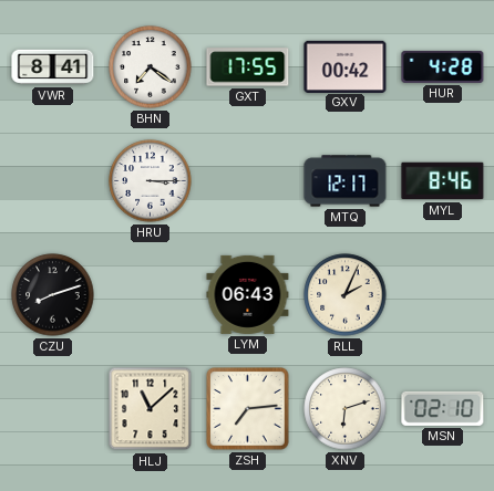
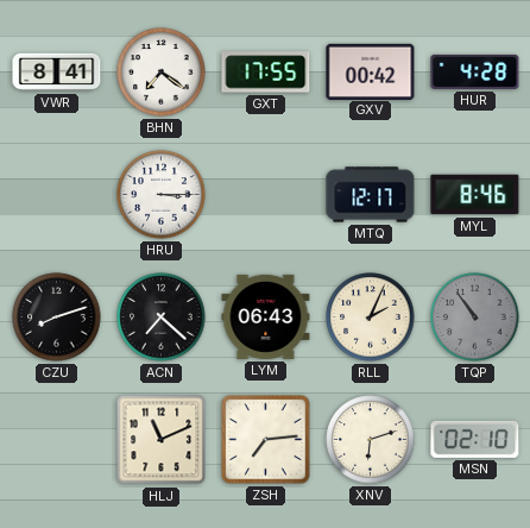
ACN: none -> 7:22
TQP: none -> 10:54
HLJ: 11:08 -> 11:11
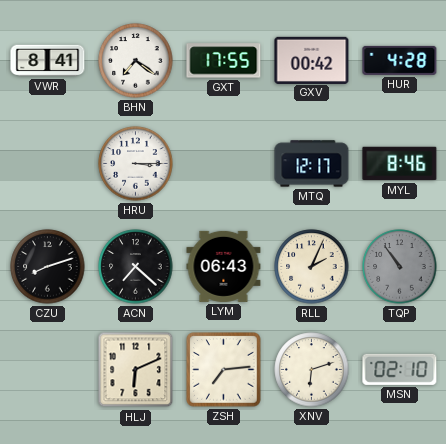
HLJ: 11:11 -> 6:11
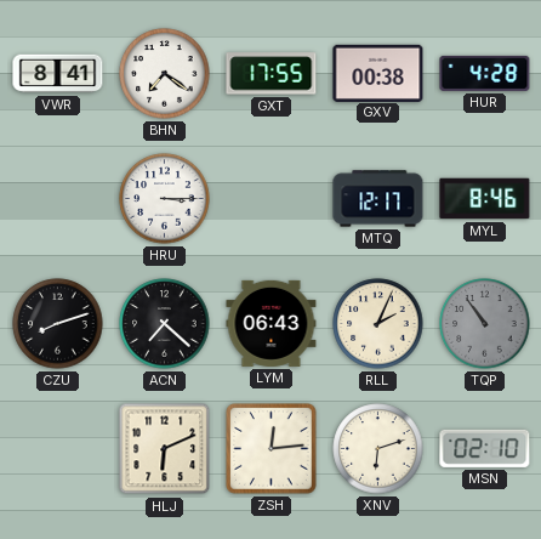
GXV: 00:42 -> 00:38
ZSH: 7:14 -> 12:14
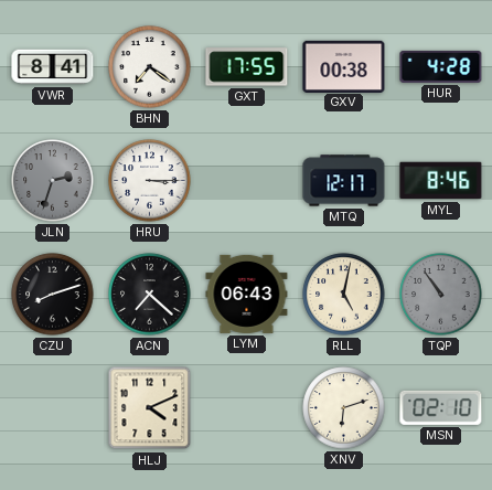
JLN: none -> 2:33
RLL: 2:04 -> 5:02
HLJ: 6:11 -> 4:11
ZSH: 12:14 -> none
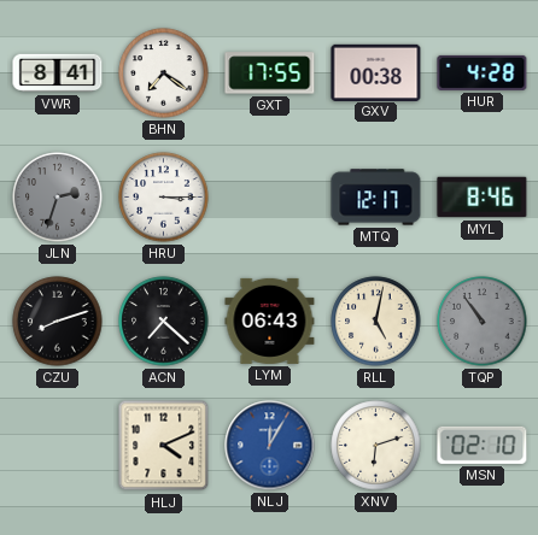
NLJ: none -> 12:05
